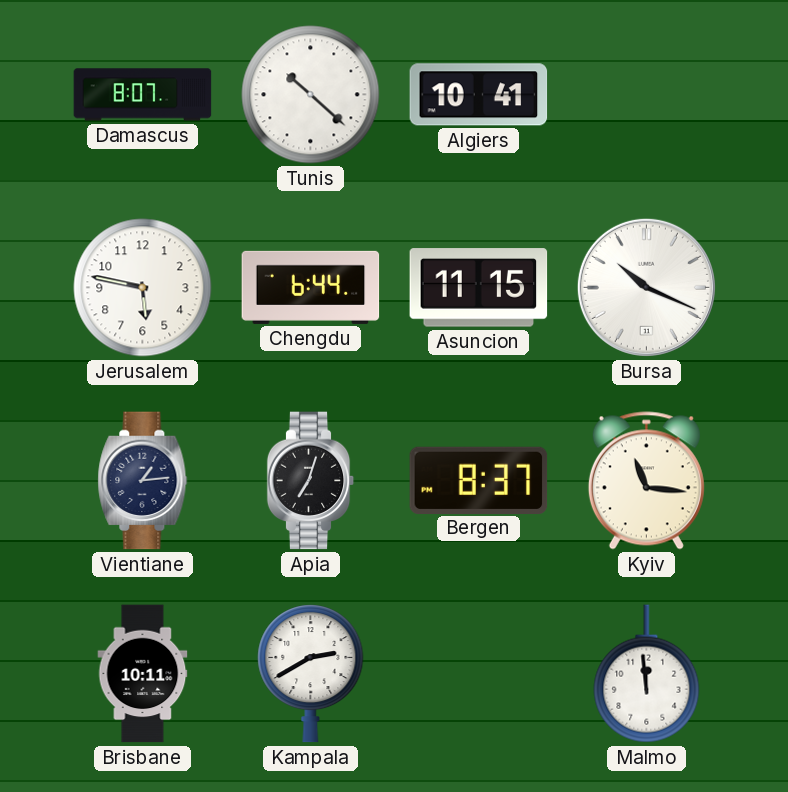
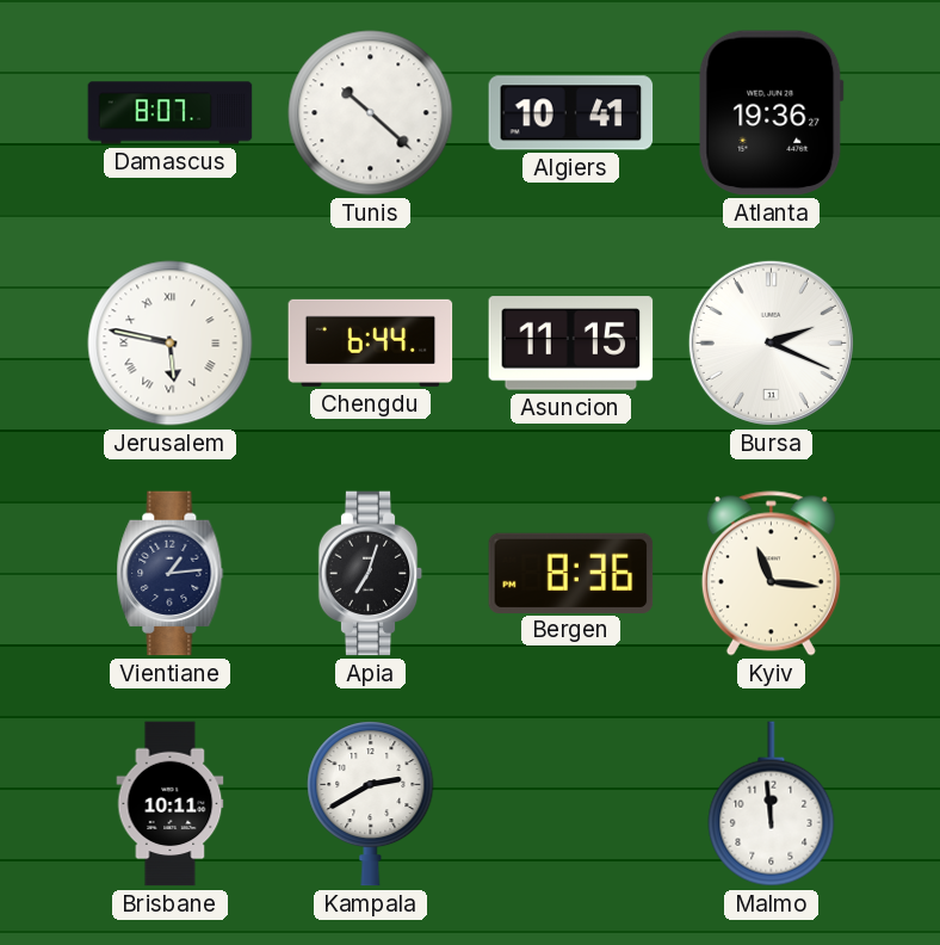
Atlanta: none -> 19:36
Jerusalem numerals: Arabic -> Roman
Bursa: 10:19 -> 2:19
Bergen: 8:37 -> 8:36
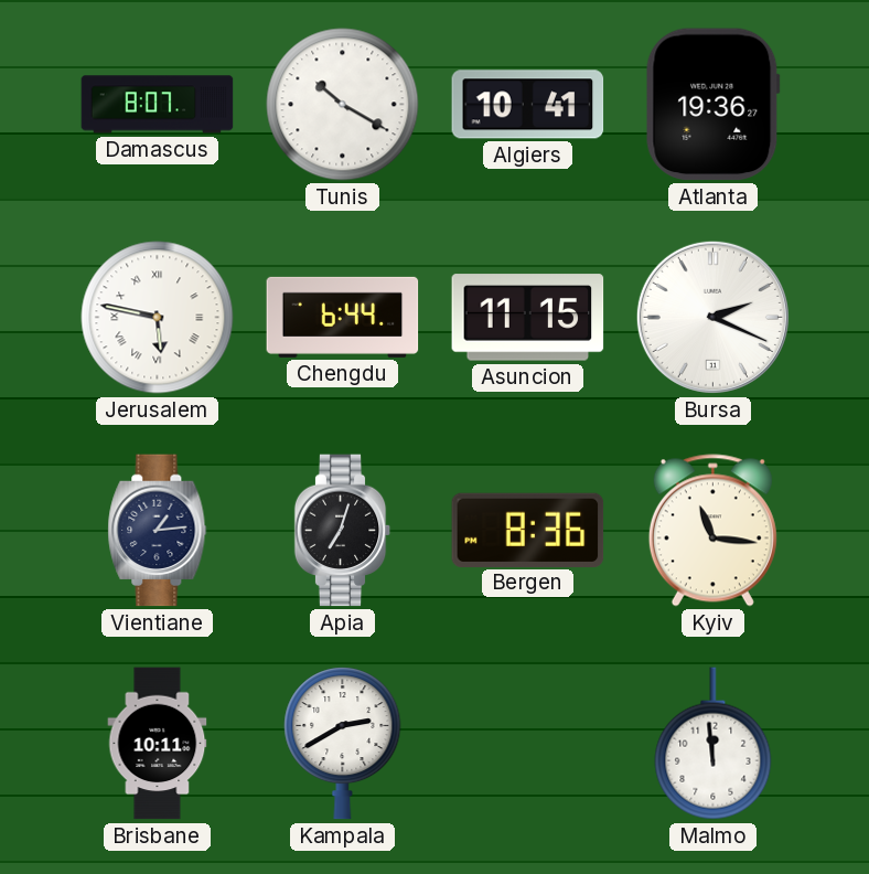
Tunis: 10:22 -> 10:20
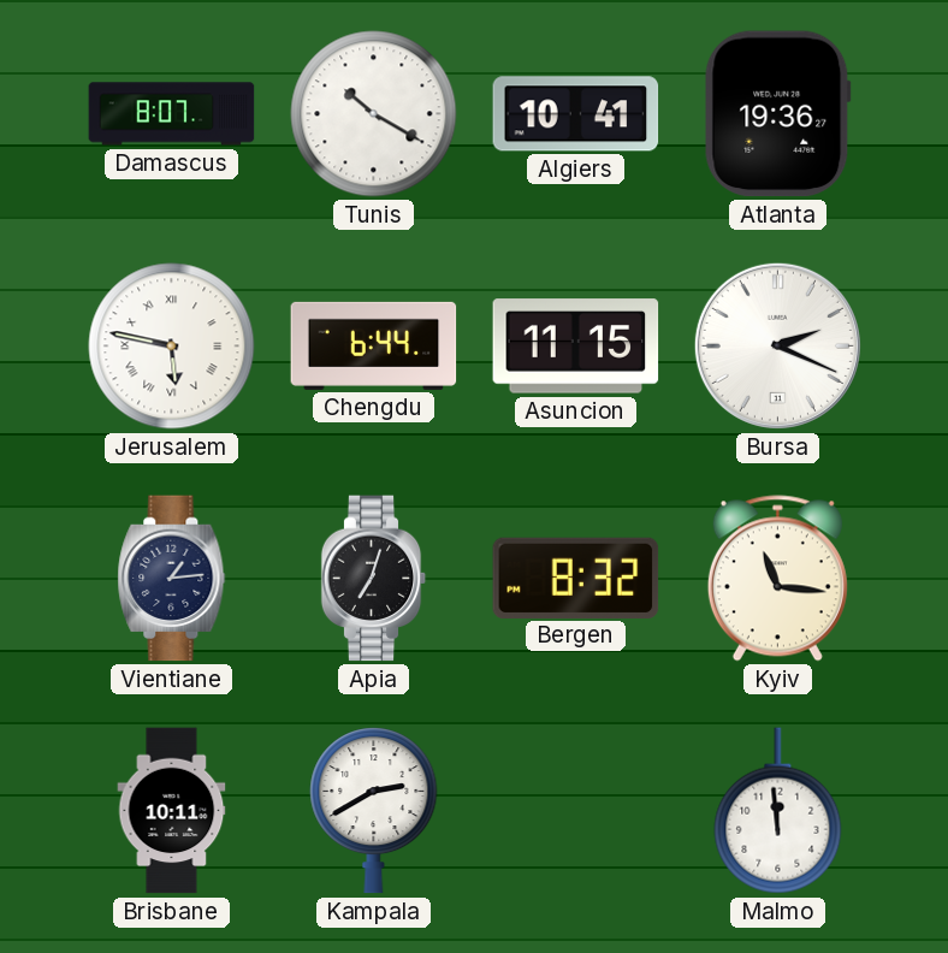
Bergen: 8:36 -> 8:32
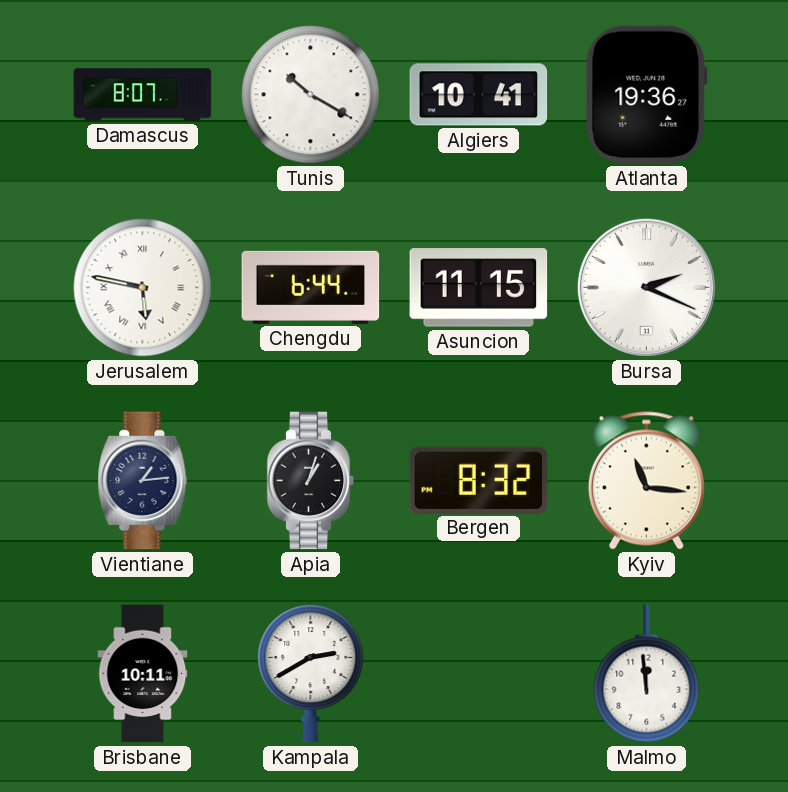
Apia: 7:03 -> 1:03
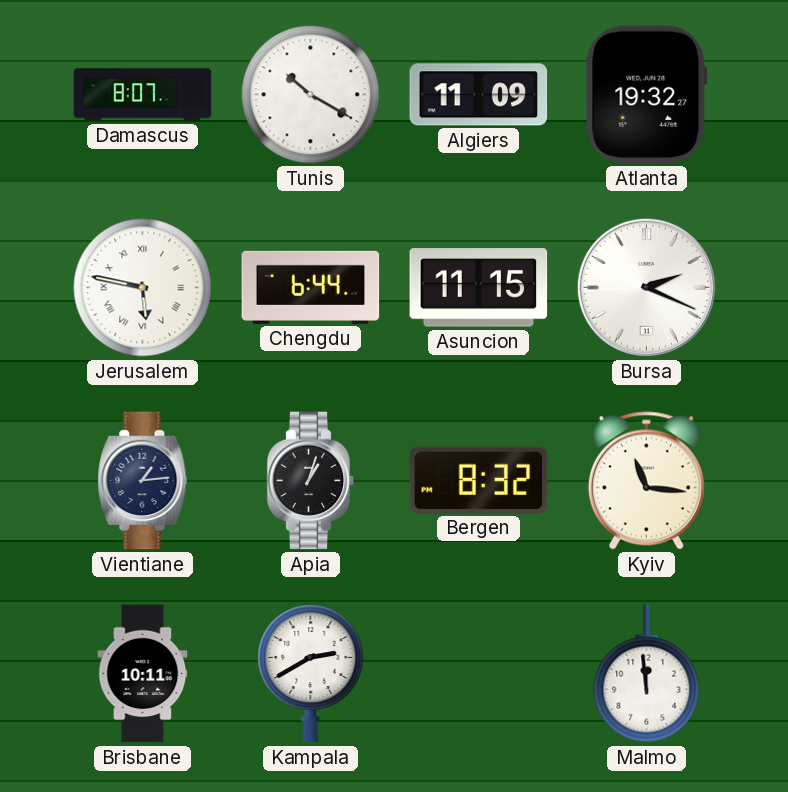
Algiers: 10:41 -> 11:09
Atlanta: 19:36 -> 19:32
